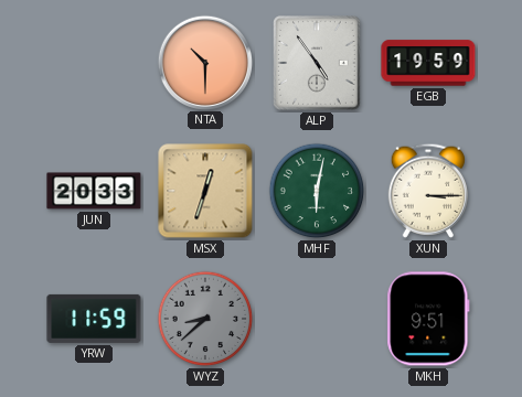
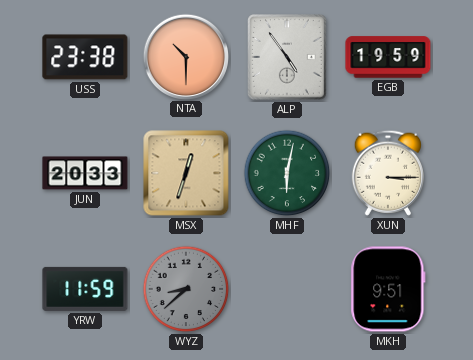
USS: none -> 23:38
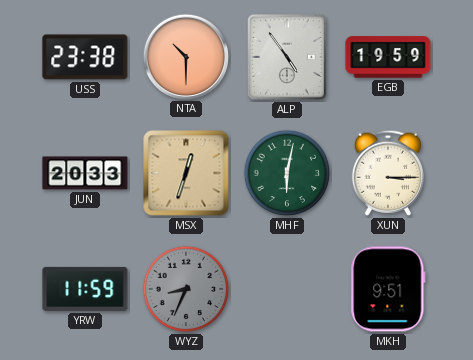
WYZ: 8:38 -> 8:34
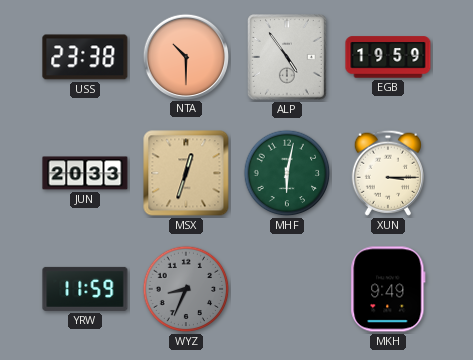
MKH: 9:51 -> 9:49
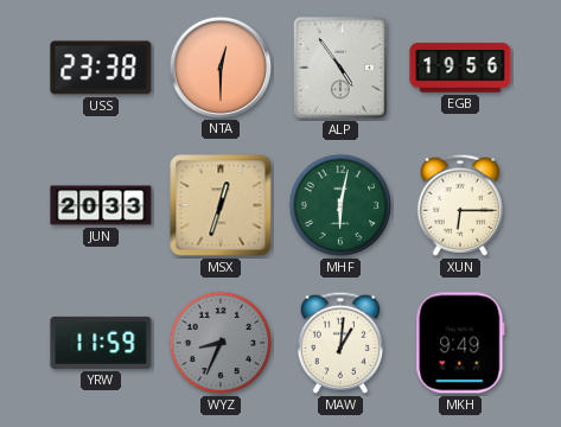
NTA: 10:30 -> 12:30
EGB: 19:59 -> 19:56
XUN: 3:15 -> 6:15
MAW: none -> 1:01
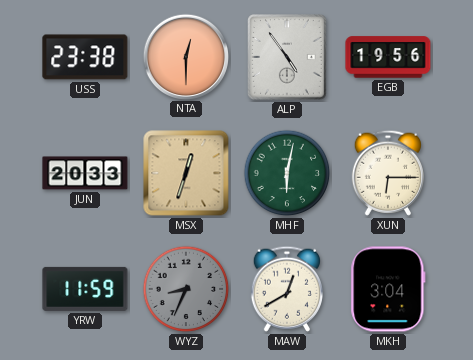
MAW: 1:01 -> 12:40
MKH: 9:49 -> 3:04
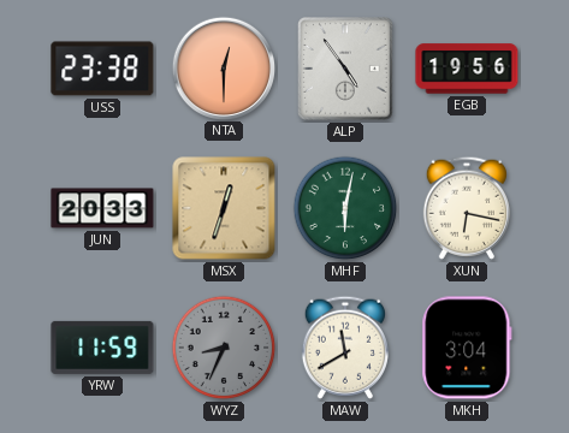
XUN: 6:15 -> 6:17
MAW: 12:40 -> 11:40
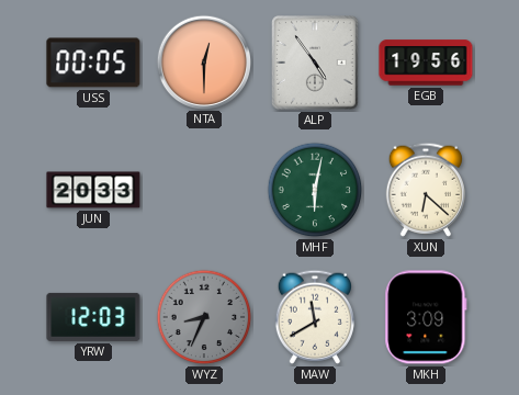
USS: 23:38 -> 00:05
MSX: 12:33 -> none
XUN: 6:17 -> 6:22
YRW: 11:59 -> 12:03
MKH: 3:04 -> 3:09
